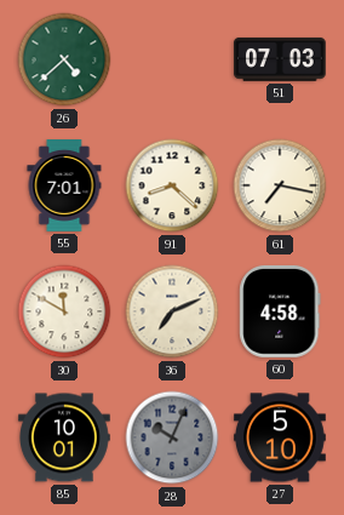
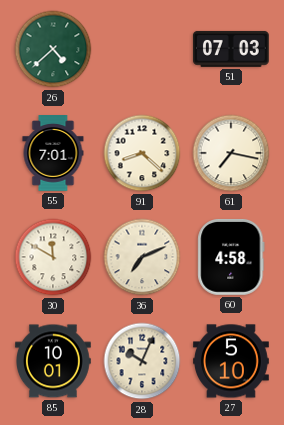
28 dial: grey -> cream
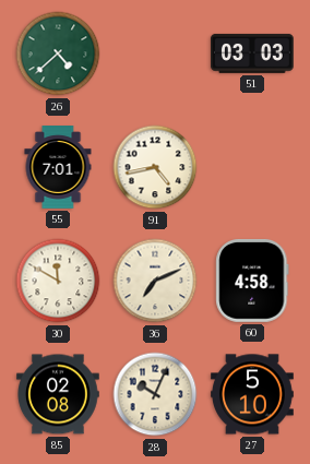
51: 07:03 -> 03:03
91: 8:22 -> 4:43
61: 7:17 -> none
85: 10:01 -> 02:08
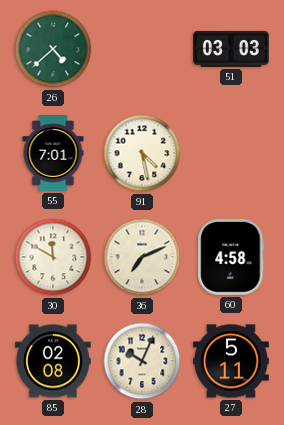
91: 4:43 -> 4:28
27: 5:10 -> 5:11
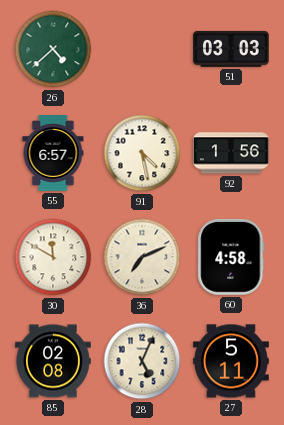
55: 7:01 -> 6:57
92: none -> 1:56
28: 10:04 -> 5:04
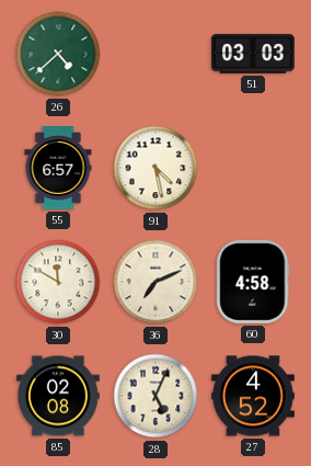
92: 1:56 -> none
27: 5:11 -> 4:52
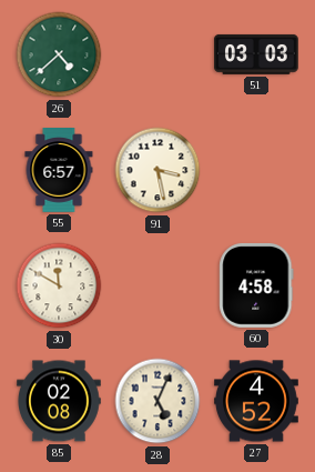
91: 4:28 -> 3:28
36: 7:11 -> none
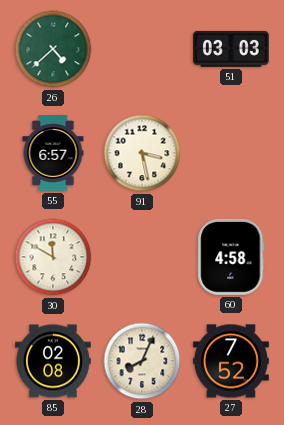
28: 5:04 -> 8:04
27: 4:52 -> 7:52
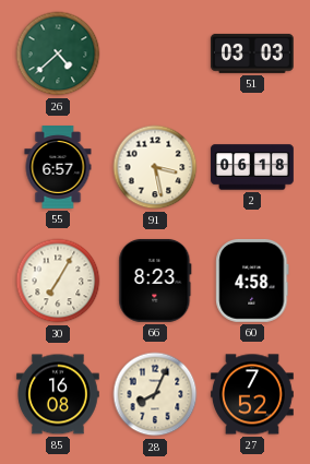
2: none -> 06:18
30: 11:50 -> 7:05
66: none -> 8:23
85: 02:08 -> 16:08
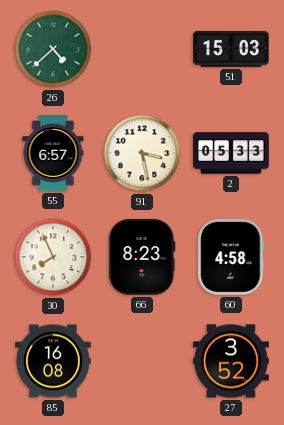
51: 03:03 -> 15:03
2: 06:18 -> 05:33
30: 7:05 -> 7:56
28: 8:04 -> none
27: 7:52 -> 3:52
